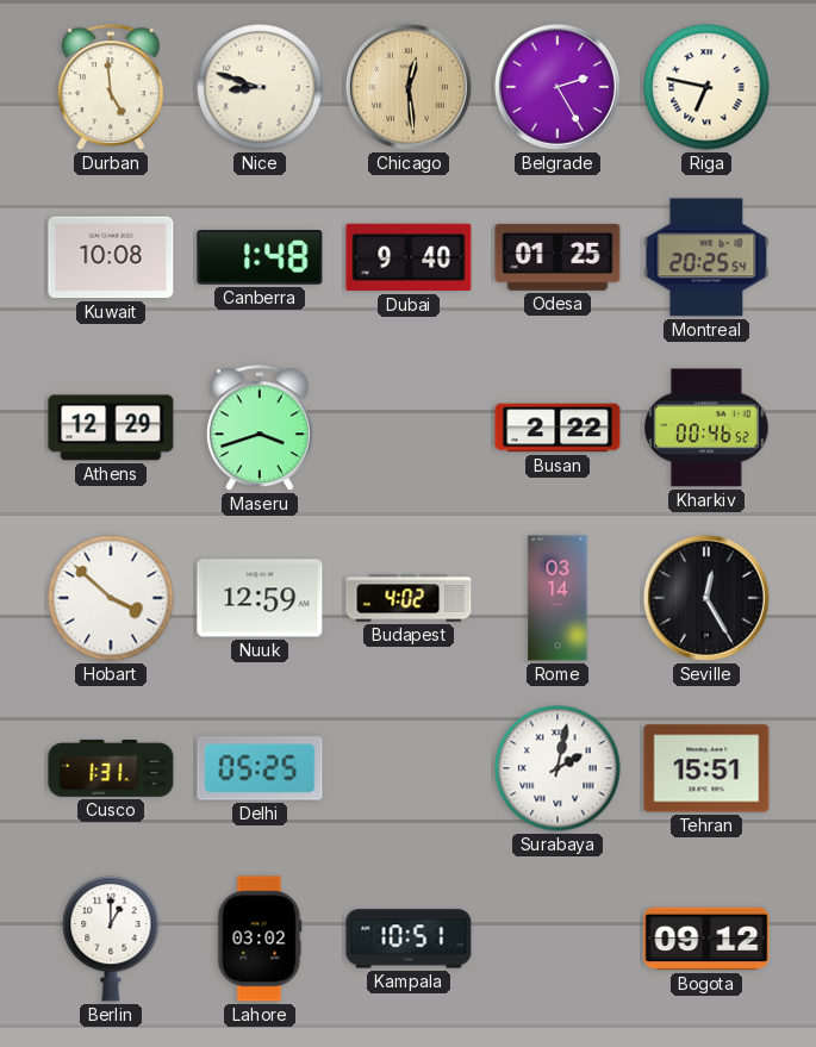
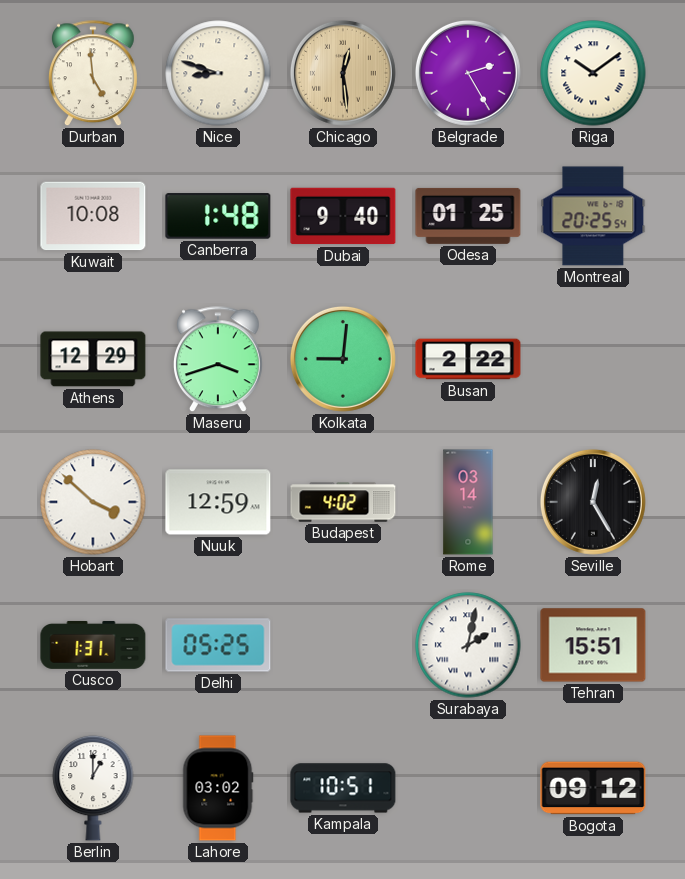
Riga: 6:47 -> 10:09
Kolkata: none -> 9:01
Kharkiv: 00:46 -> none
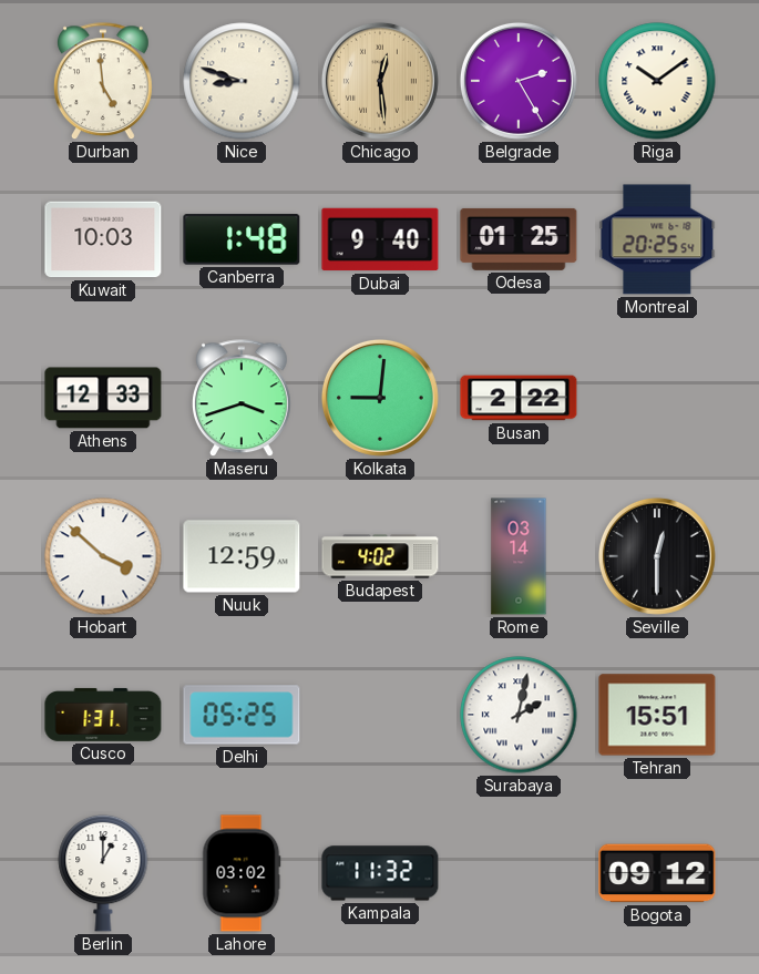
Kuwait: 10:08 -> 10:03
Athens: 12:29 -> 12:33
Seville: 12:25 -> 12:30
Kampala: 10:51 -> 11:32
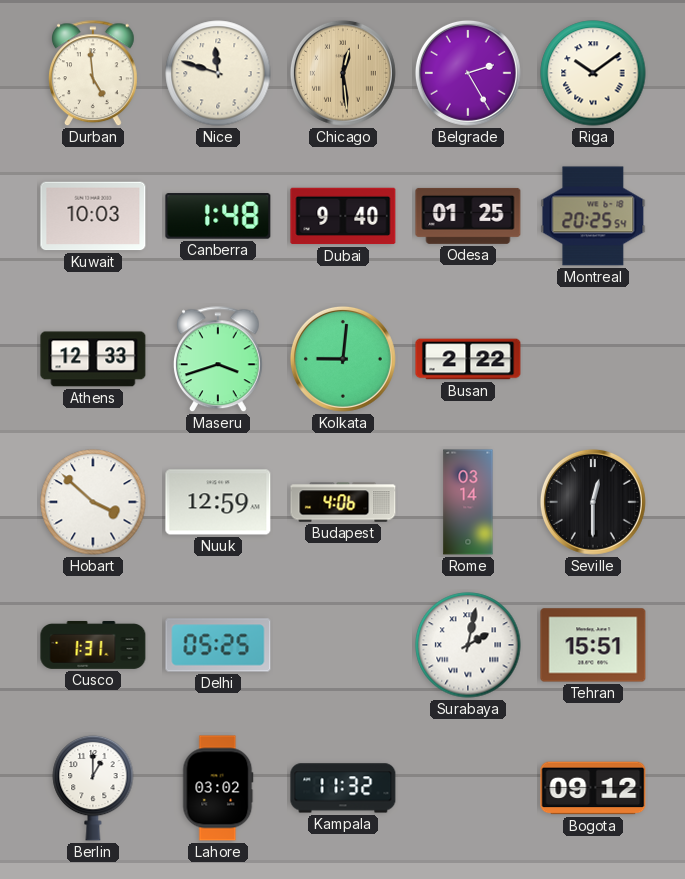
Nice: 8:48 -> 11:48
Budapest: 4:02 -> 4:06
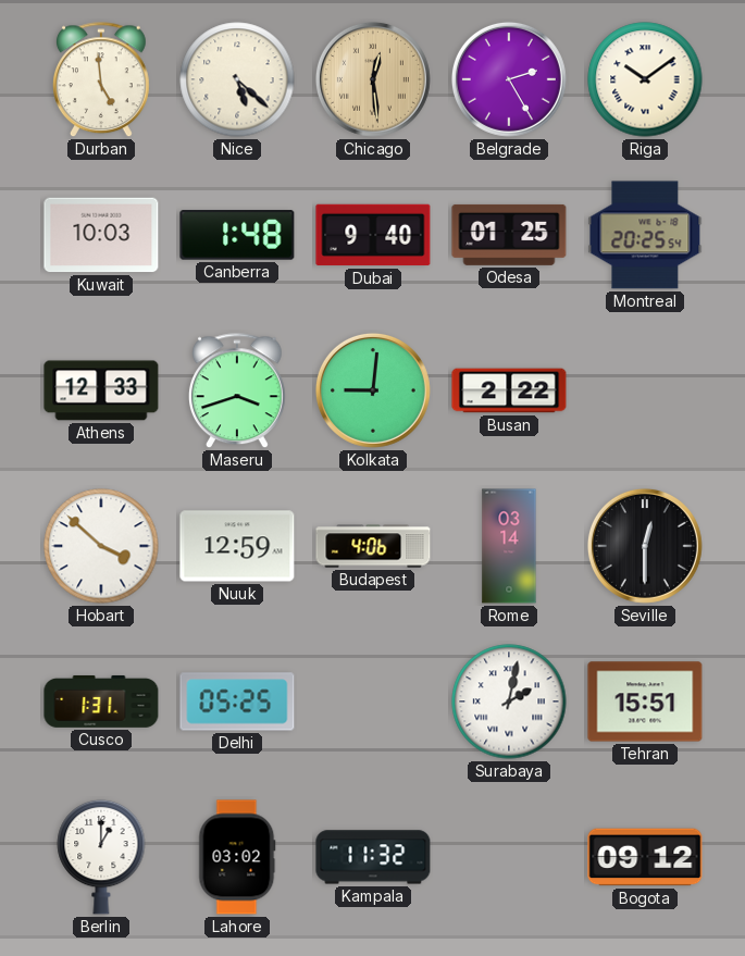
Nice: 11:48 -> 5:22
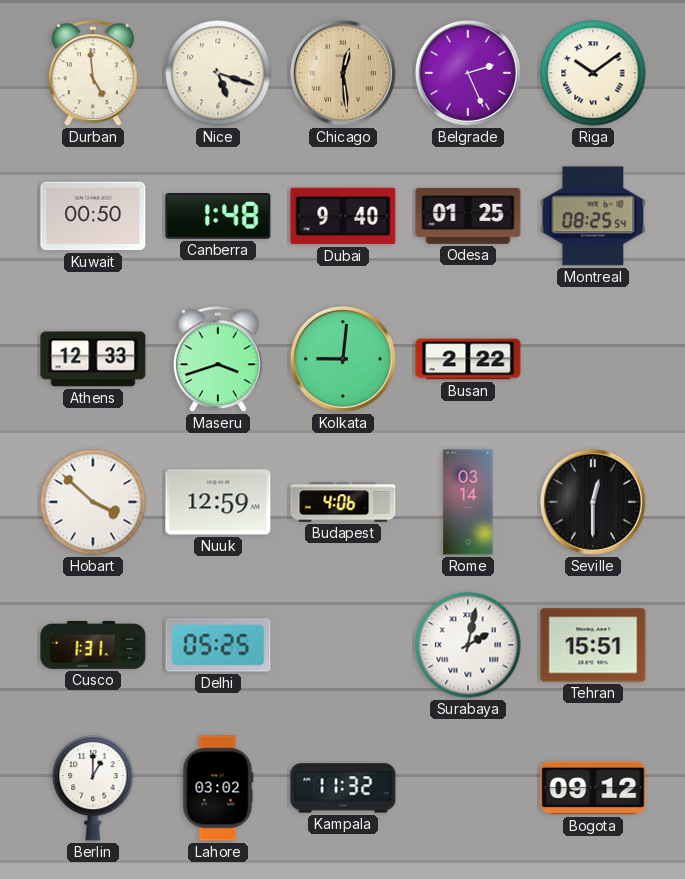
Nice: 5:22 -> 5:18
Belgrade: 2:25 -> 2:26
Kuwait: 10:03 -> 00:50
Montreal: 20:25 -> 08:25
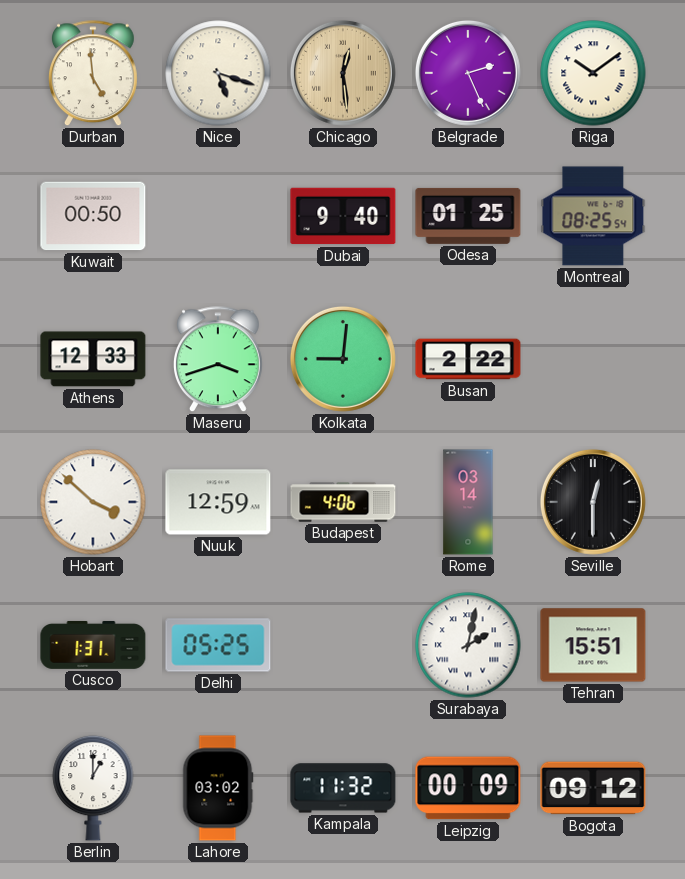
Canberra: 1:48 -> none
Leipzig: none -> 00:09
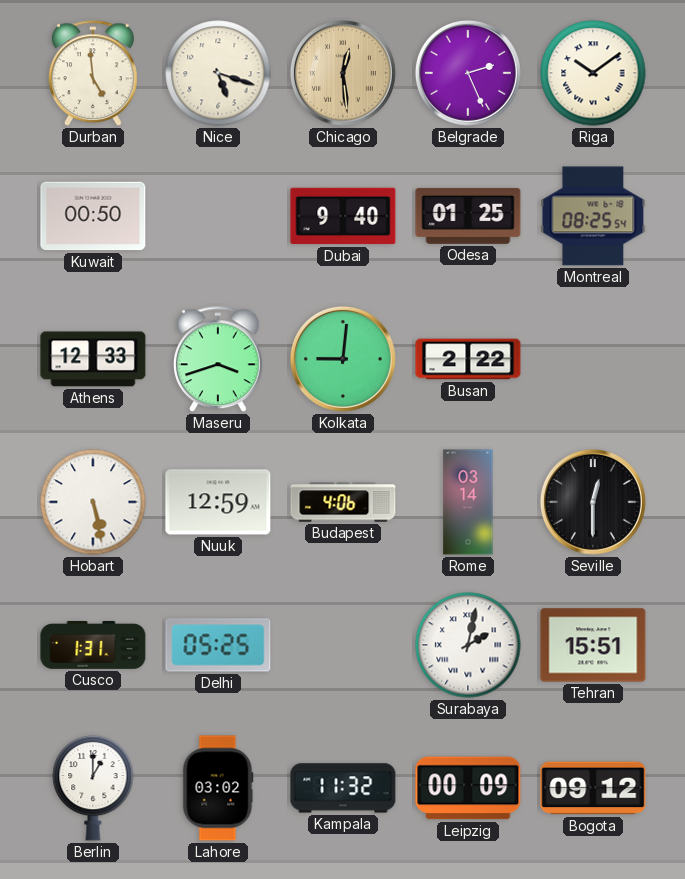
Hobart: 3:52 -> 5:28
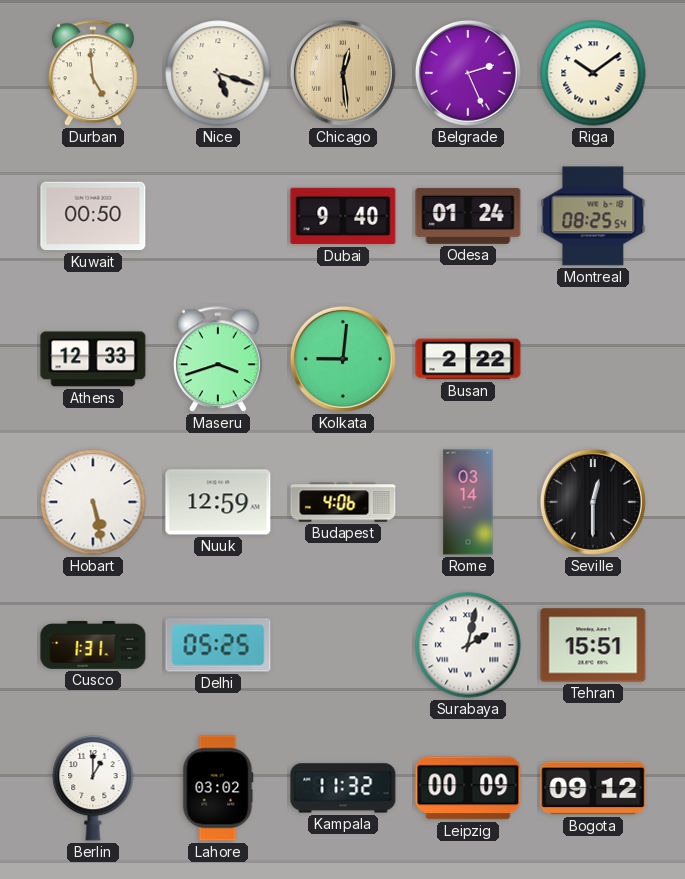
Odesa: 01:25 -> 01:24
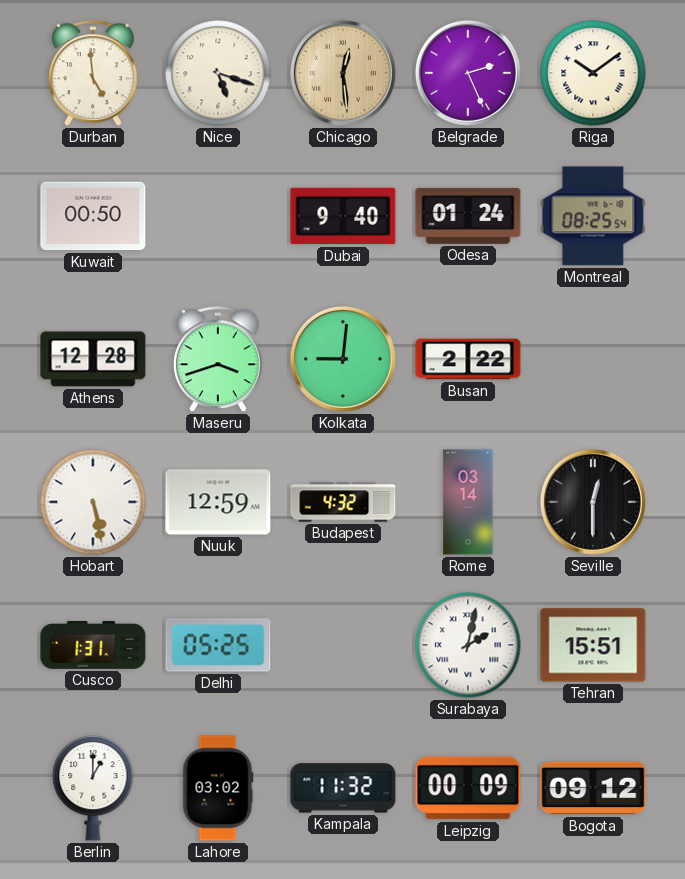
Athens: 12:33 -> 12:28
Budapest: 4:06 -> 4:32
